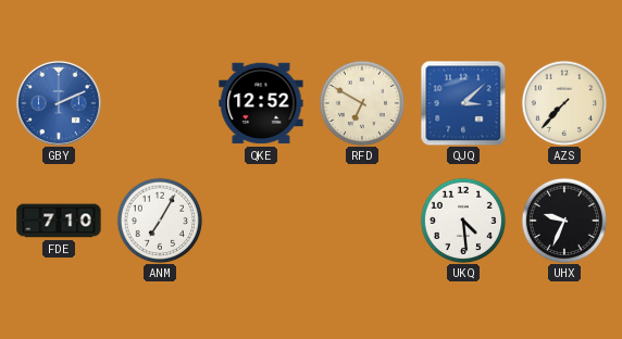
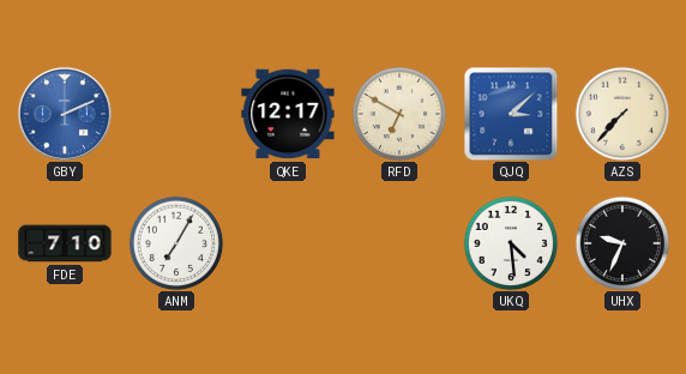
QKE: 12:52 -> 12:17
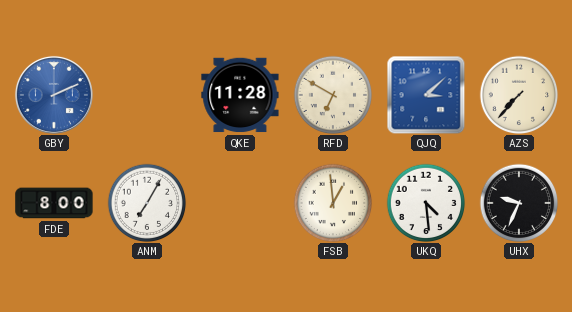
QKE: 12:17 -> 11:28
FDE: 7:10 -> 8:00
FSB: none -> 12:59
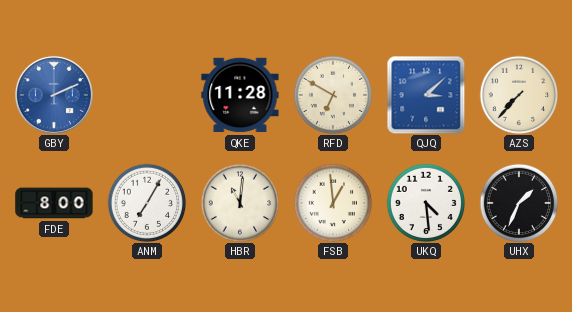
HBR: none -> 11:01
UHX: 9:34 -> 1:34
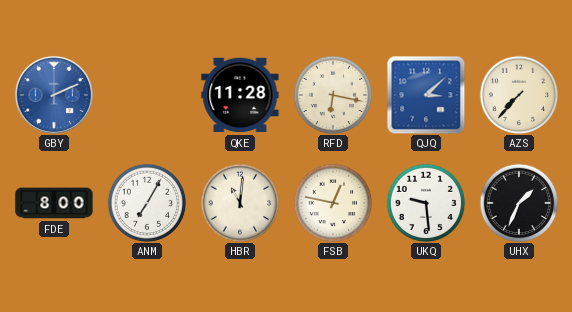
RFD: 6:50 -> 6:17
FSB: 12:59 -> 12:47
UKQ: 4:29 -> 9:29
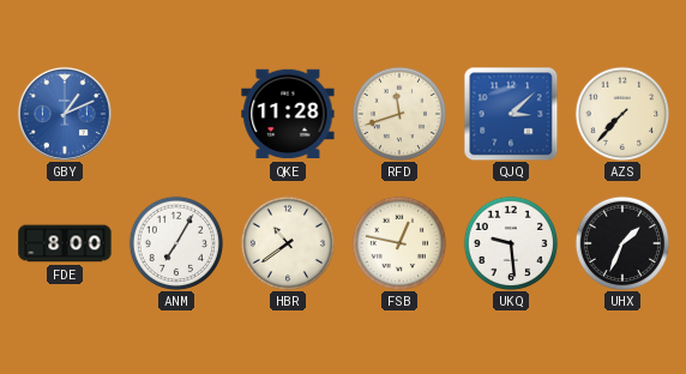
GBY: 2:11 -> 1:11
RFD: 6:17 -> 11:42
HBR: 11:01 -> 10:39
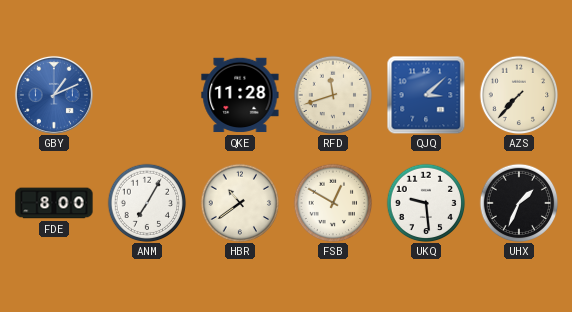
FSB: 12:47 -> 12:50
